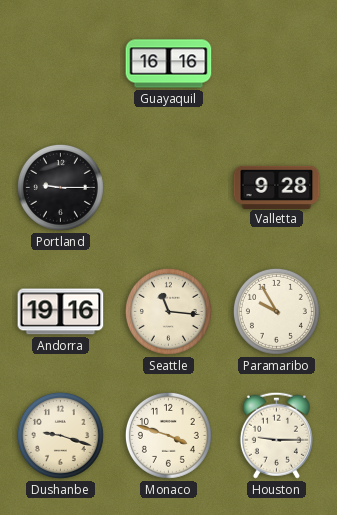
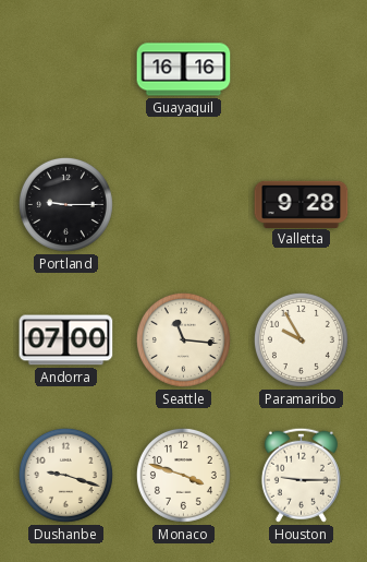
Andorra: 19:16 -> 07:00
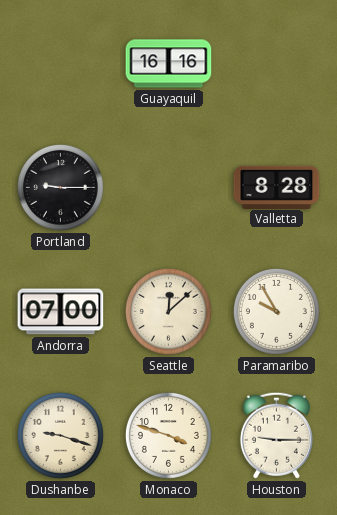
Valletta: 9:28 -> 8:28
Seattle: 11:16 -> 12:08
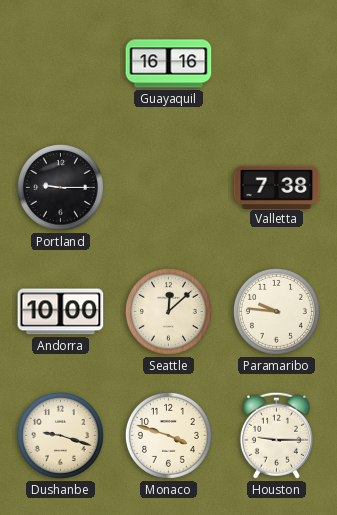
Valletta: 8:28 -> 7:38
Andorra: 07:00 -> 10:00
Paramaribo: 9:55 -> 9:46
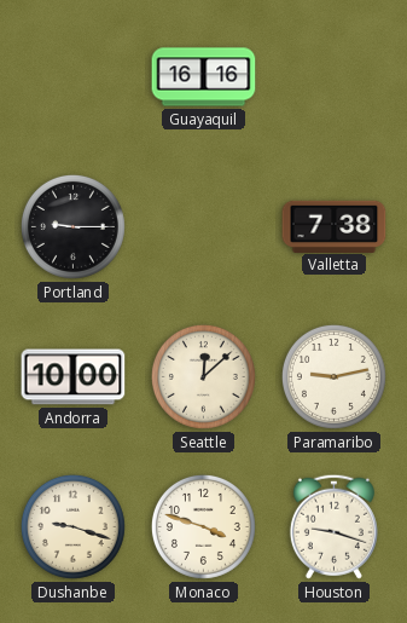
Paramaribo: 9:46 -> 9:13
Houston: 9:15 -> 9:18
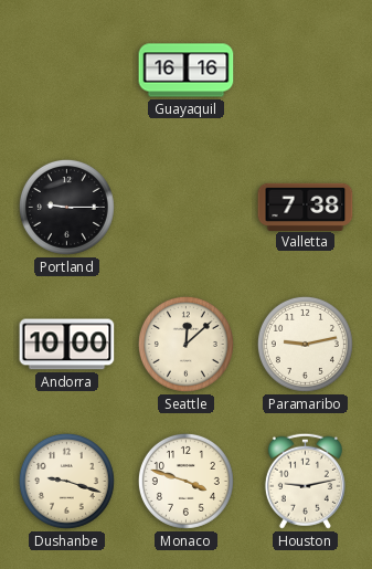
Houston: 9:18 -> 9:13
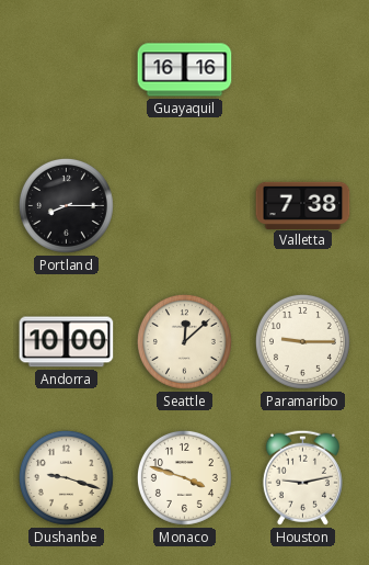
Portland: 9:15 -> 8:15
Paramaribo: 9:13 -> 9:15
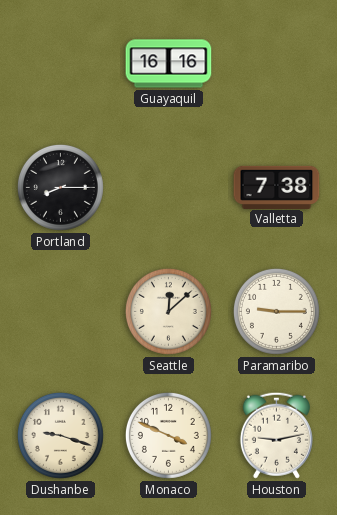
Andorra: 10:00 -> none
Monaco: 3:48 -> 3:49
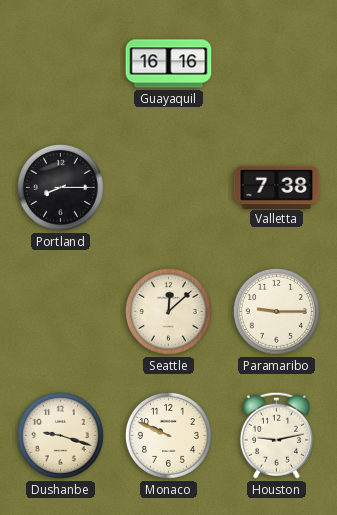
Monaco: 3:49 -> 9:49
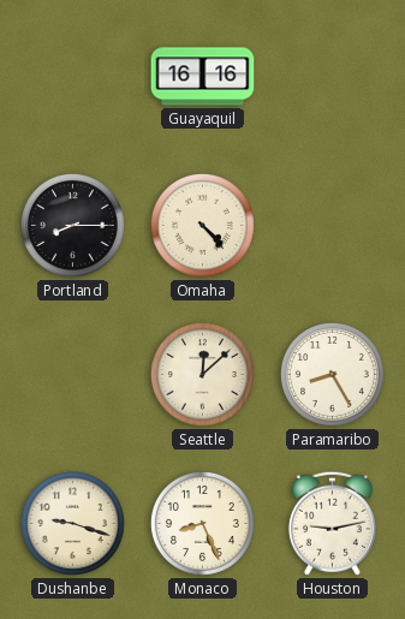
Omaha: none -> 4:23
Valletta: 7:38 -> none
Paramaribo: 9:15 -> 8:25
Monaco: 9:49 -> 8:26
